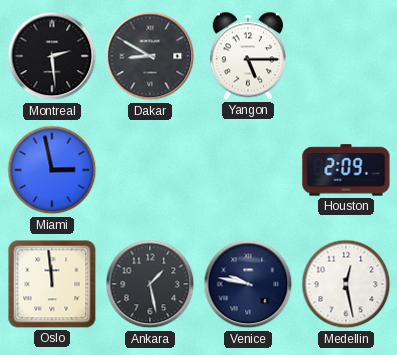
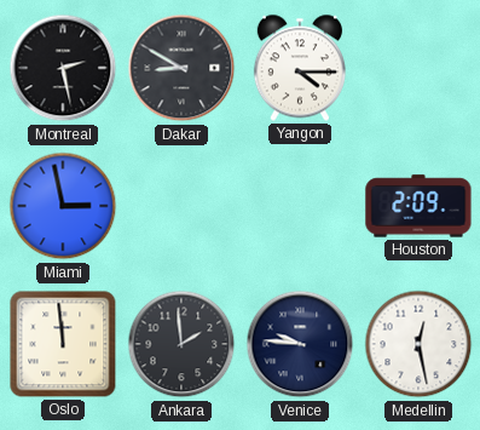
Montreal: 2:29 -> 2:28
Yangon: 5:15 -> 4:15
Ankara: 1:28 -> 1:59
Venice: 9:47 -> 9:46
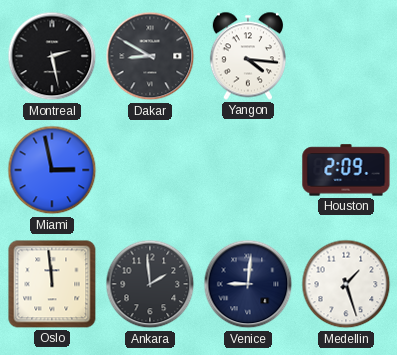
Yangon: 4:15 -> 4:16
Venice: 9:46 -> 9:01
Medellin: 12:28 -> 1:27
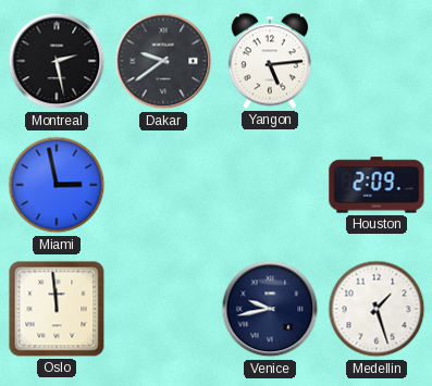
Dakar: 8:50 -> 9:39
Yangon: 4:16 -> 5:14
Ankara: 1:59 -> none
Venice: 9:01 -> 9:43
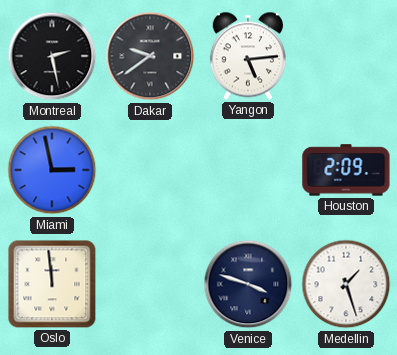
Venice: 9:43 -> 3:48
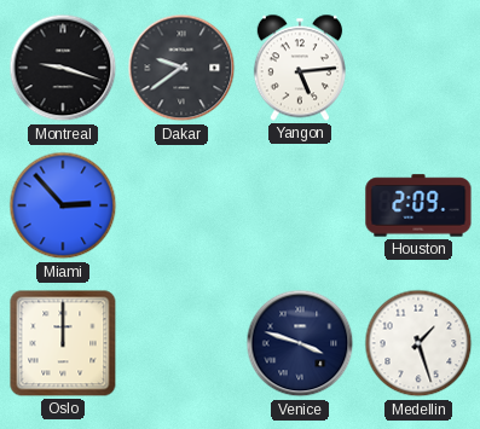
Montreal: 2:28 -> 9:18
Miami: 2:58 -> 2:53
Oslo: 11:59 -> 12:00
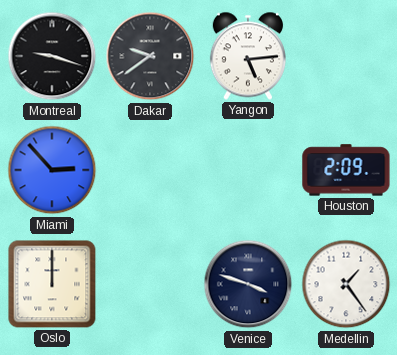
Medellin: 1:27 -> 1:24
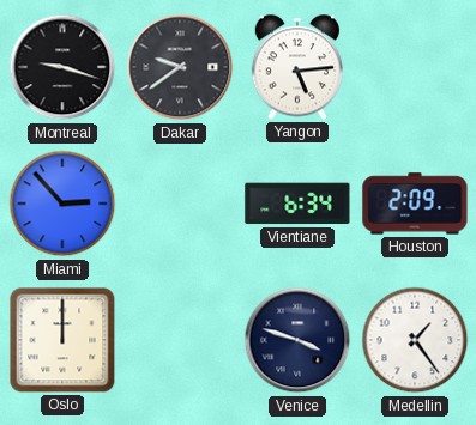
Vientiane: none -> 6:34
